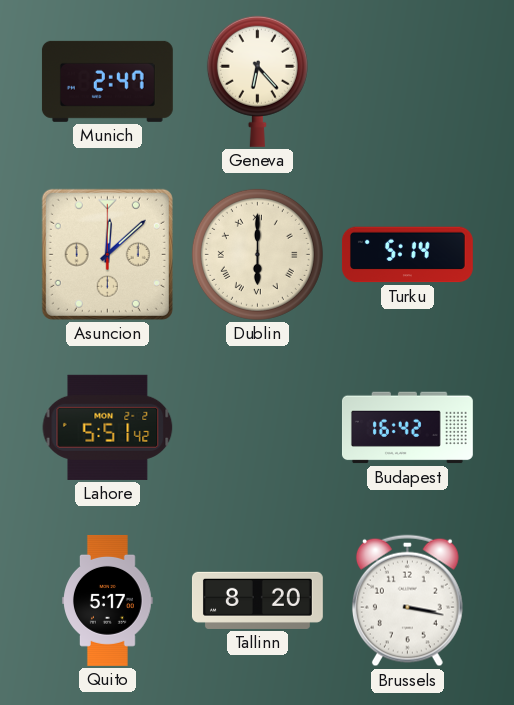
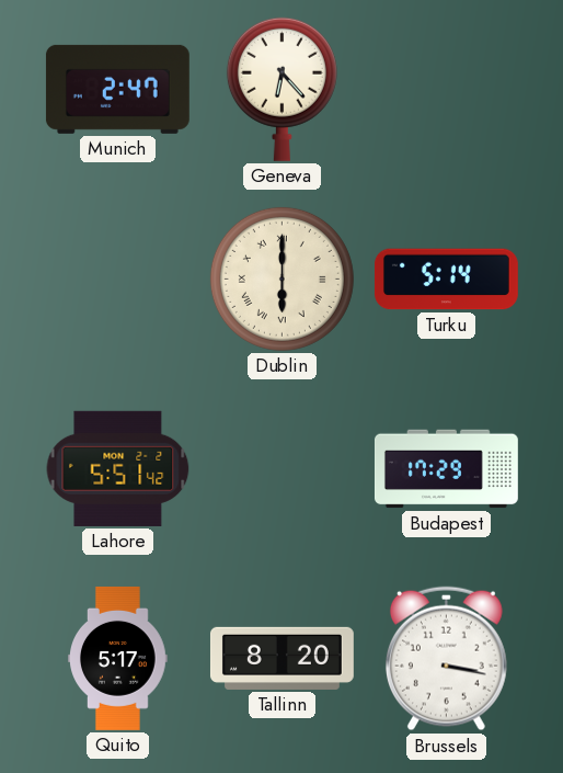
Asuncion: 12:08 -> none
Budapest: 16:42 -> 17:29
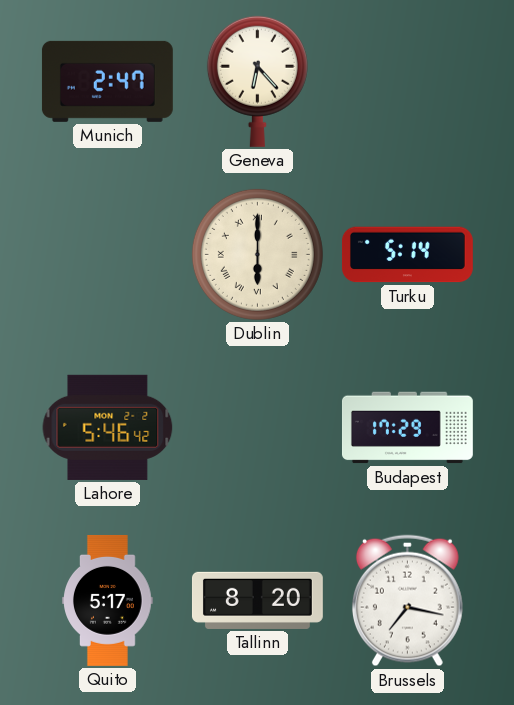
Lahore: 5:51 -> 5:46
Brussels: 3:17 -> 7:17
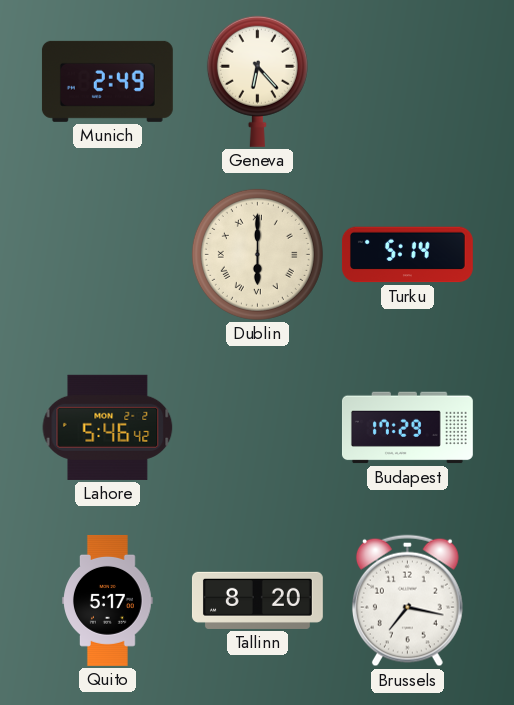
Munich: 2:47 -> 2:49
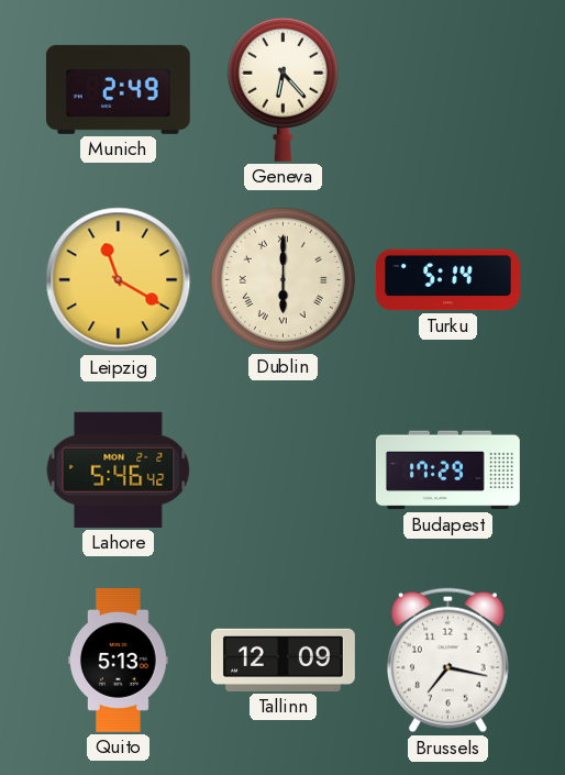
Leipzig: none -> 11:20
Quito: 5:17 -> 5:13
Tallinn: 8:20 -> 12:09
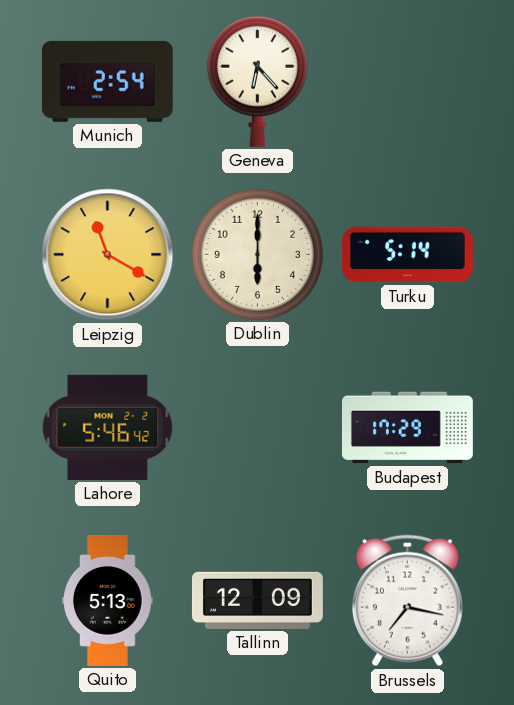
Munich: 2:49 -> 2:54
Dublin numerals: Roman -> Arabic
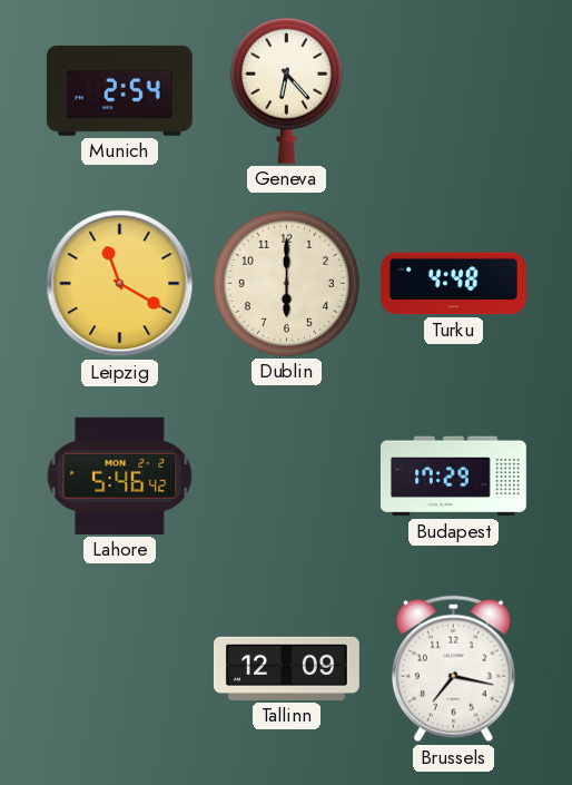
Turku: 5:14 -> 4:48
Quito: 5:13 -> none
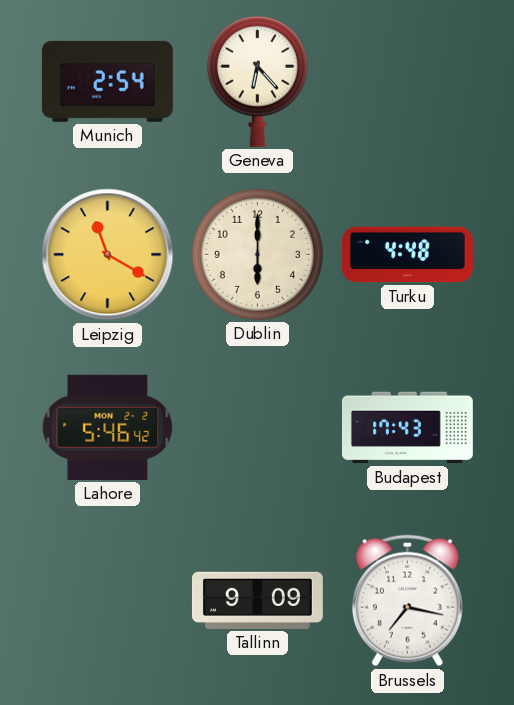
Budapest: 17:29 -> 17:43
Tallinn: 12:09 -> 9:09
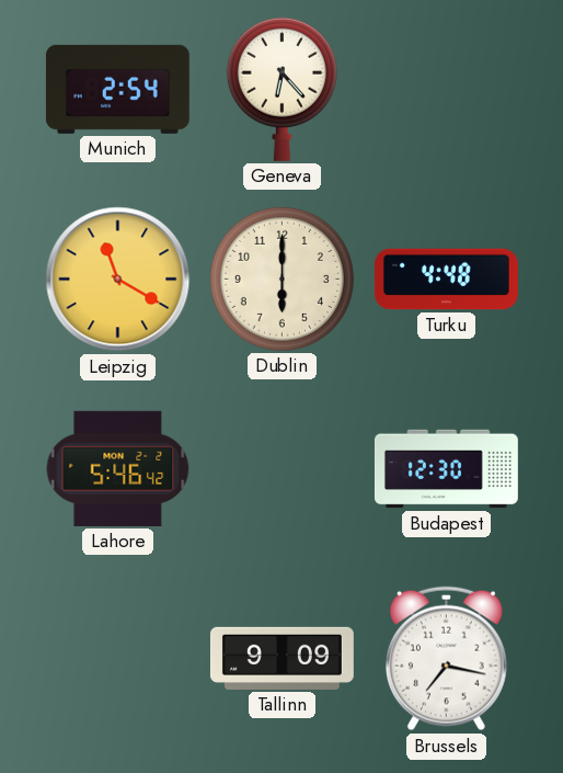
Budapest: 17:43 -> 12:30
